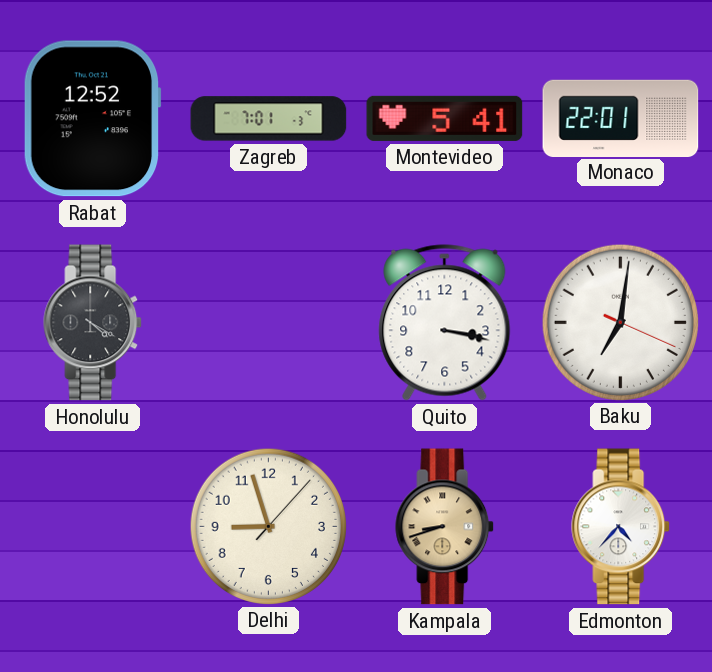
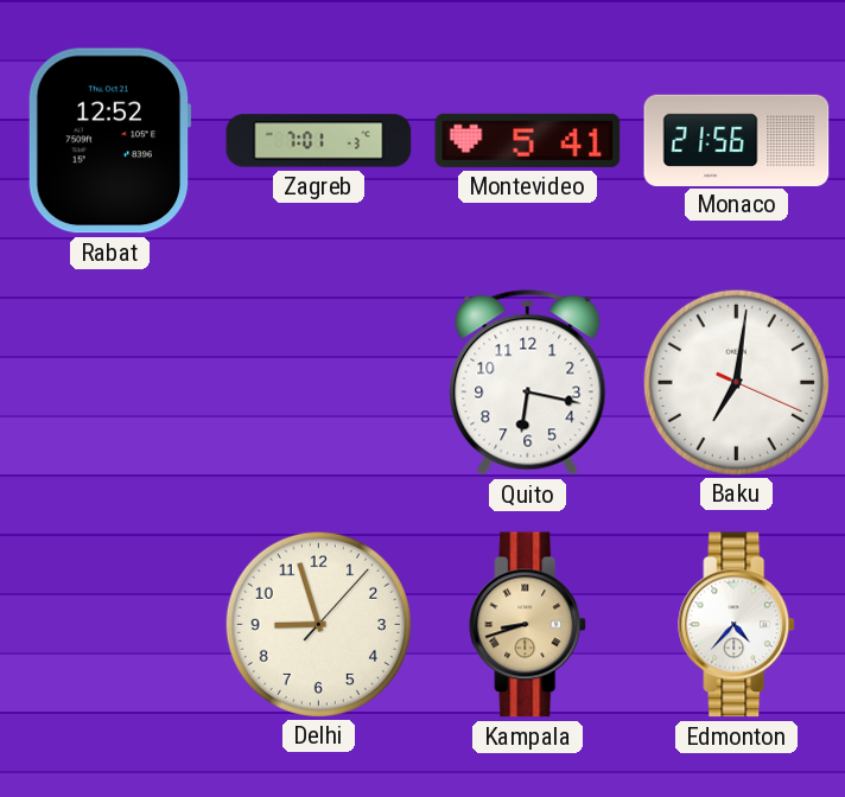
Monaco: 22:01 -> 21:56
Honolulu: 4:20 -> none
Quito: 3:17 -> 6:17
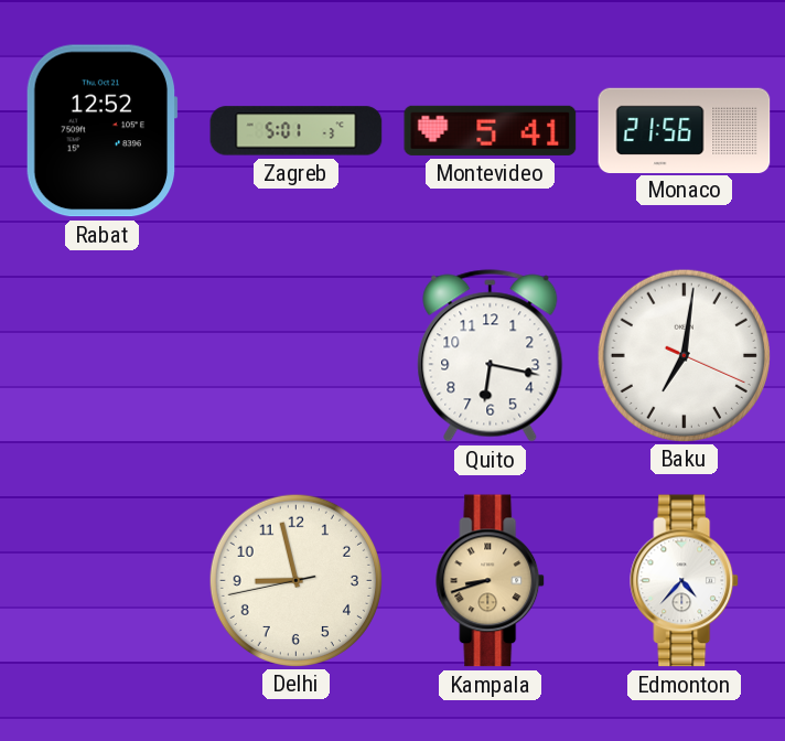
Zagreb: 7:01 -> 5:01
Delhi: 8:57:07 -> 8:57:43
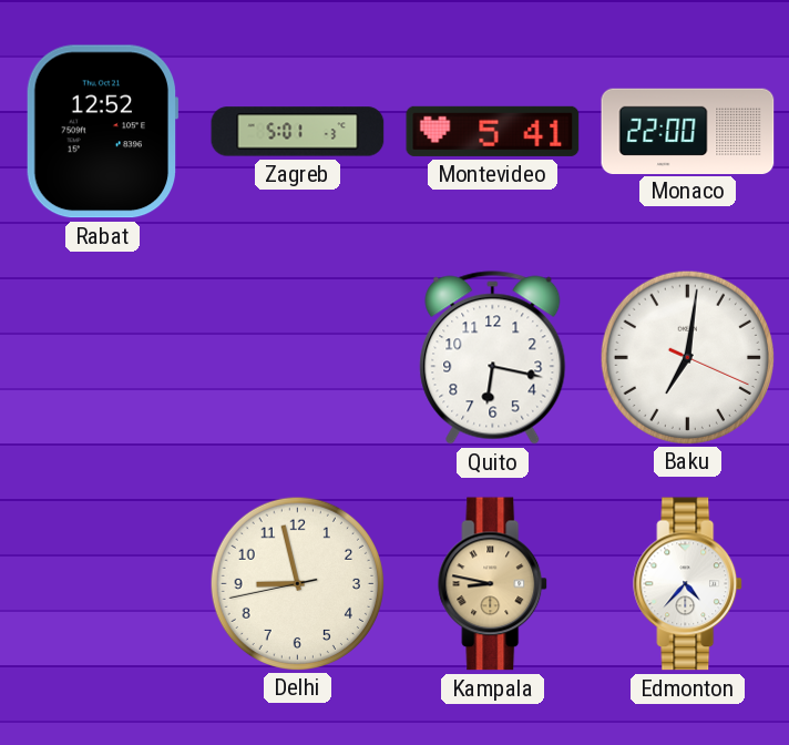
Monaco: 21:56 -> 22:00
Kampala: 8:42 -> 8:47
